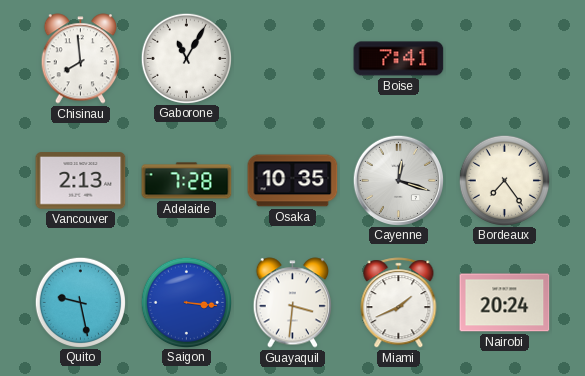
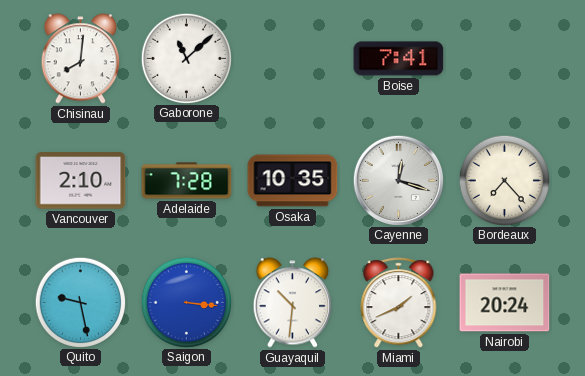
Chisinau: 7:59 -> 8:01
Gaborone: 11:05 -> 11:08
Vancouver: 2:13 -> 2:10
Bordeaux: 7:24 -> 7:23
Guayaquil: 3:31 -> 10:31
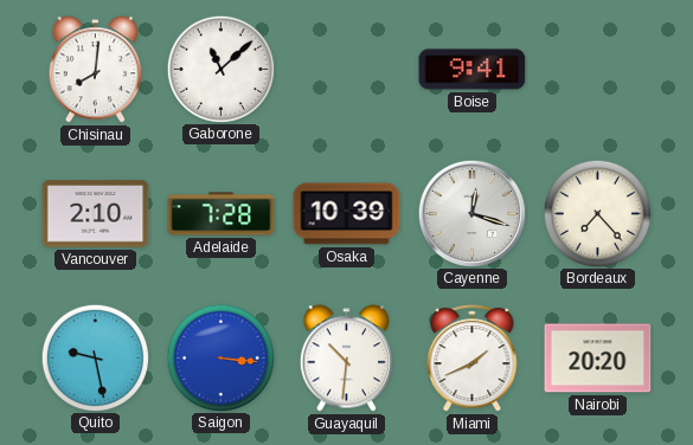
Boise: 7:41 -> 9:41
Osaka: 10:35 -> 10:39
Nairobi: 20:24 -> 20:20
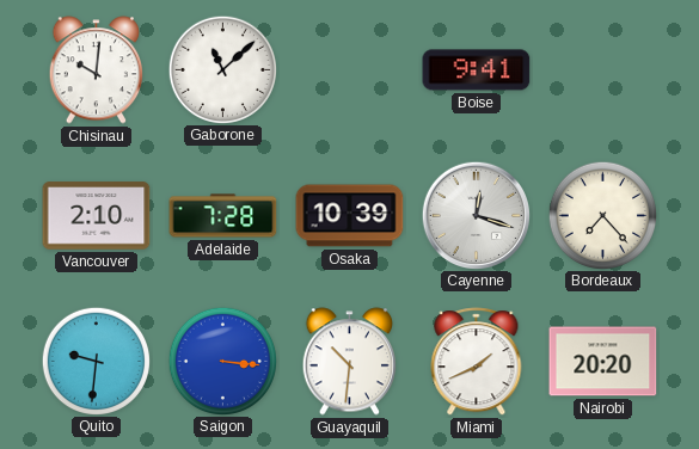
Chisinau: 8:01 -> 10:01
Quito: 9:28 -> 9:31
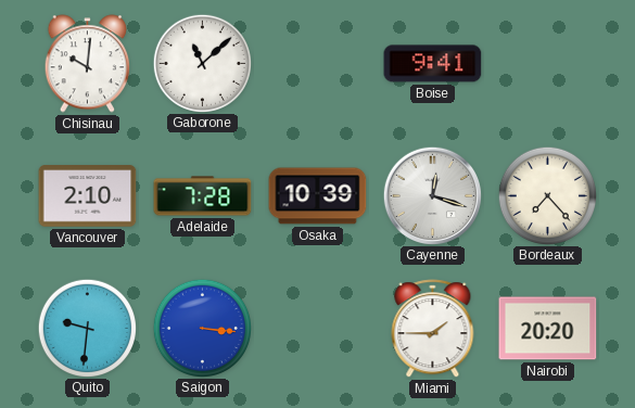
Guayaquil: 10:31 -> none
Miami: 1:41 -> 1:45
